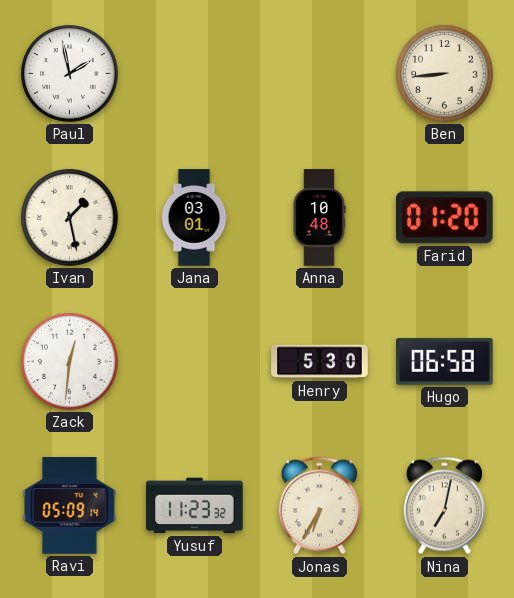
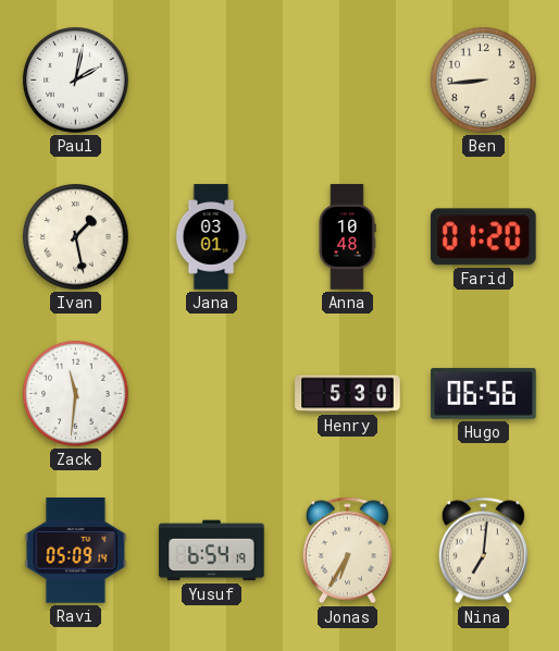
Paul: 1:58 -> 2:02
Zack: 12:31 -> 11:31
Hugo: 06:58 -> 06:56
Yusuf: 11:23 -> 6:54
Nina: 7:02 -> 7:01
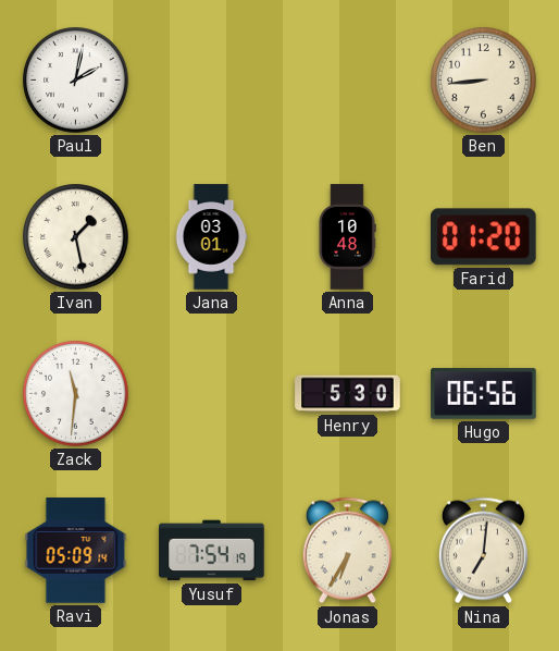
Yusuf: 6:54 -> 7:54
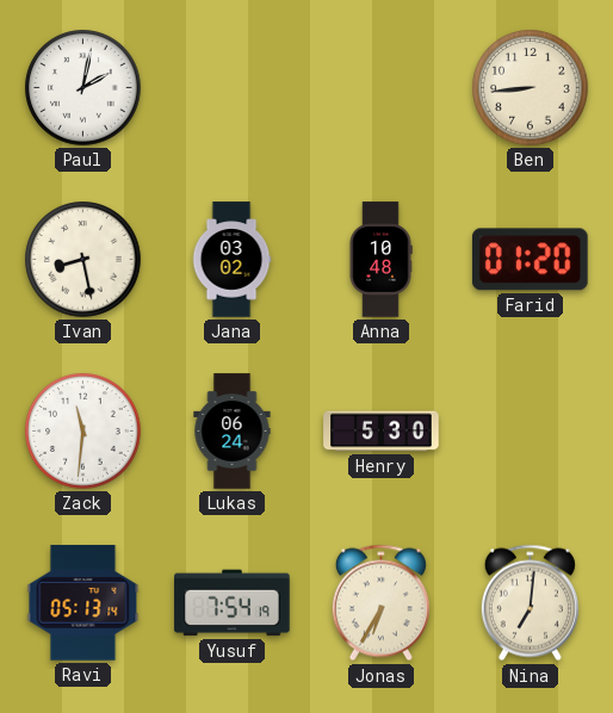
Ivan: 1:28 -> 8:28
Jana: 03:01 -> 03:02
Lukas: none -> 06:24
Hugo: 06:56 -> none
Ravi: 05:09 -> 05:13
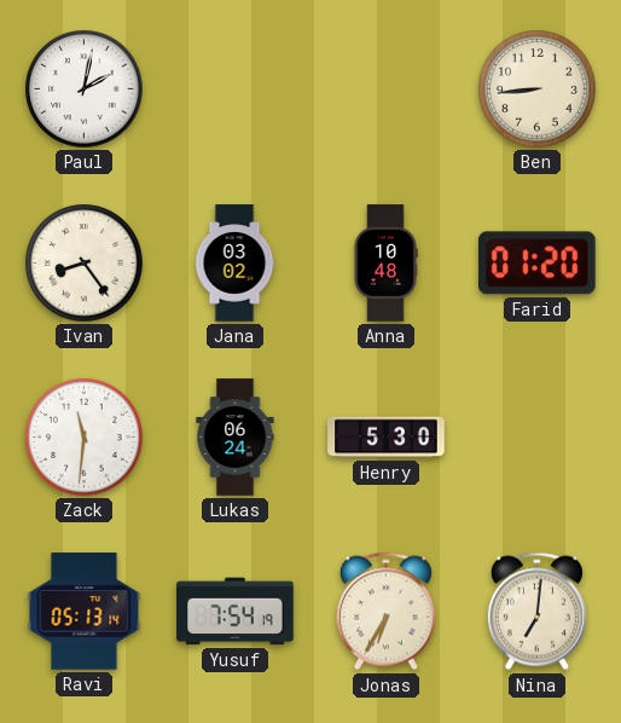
Ivan: 8:28 -> 8:24
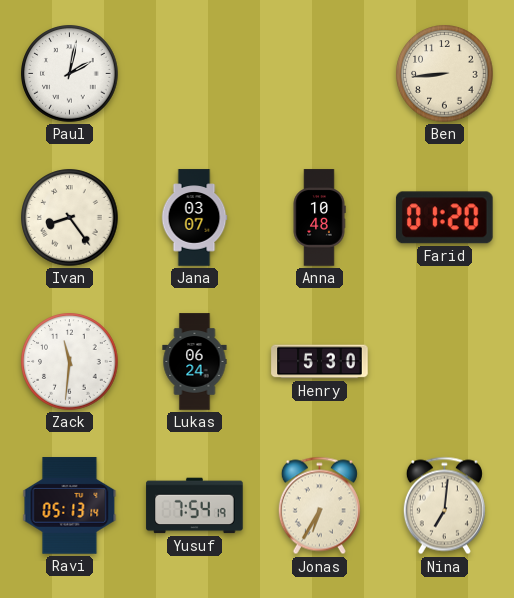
Jana: 03:02 -> 03:07
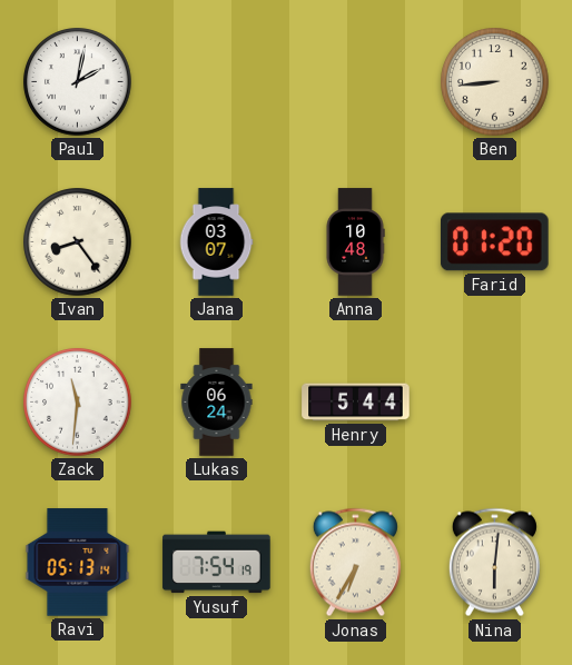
Henry: 5:30 -> 5:44
Nina: 7:01 -> 6:01
